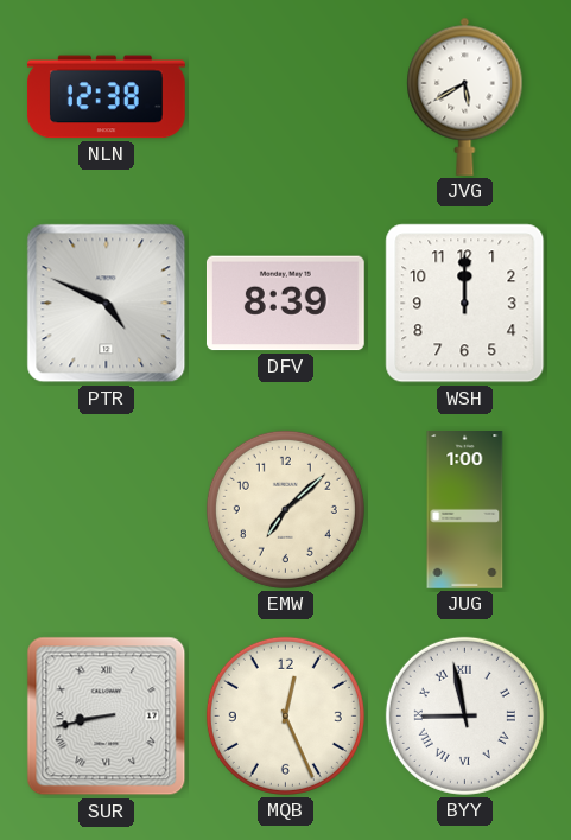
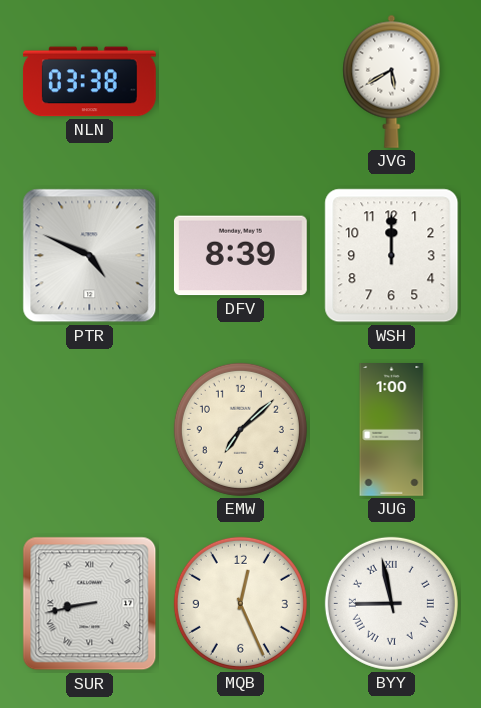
NLN: 12:38 -> 03:38
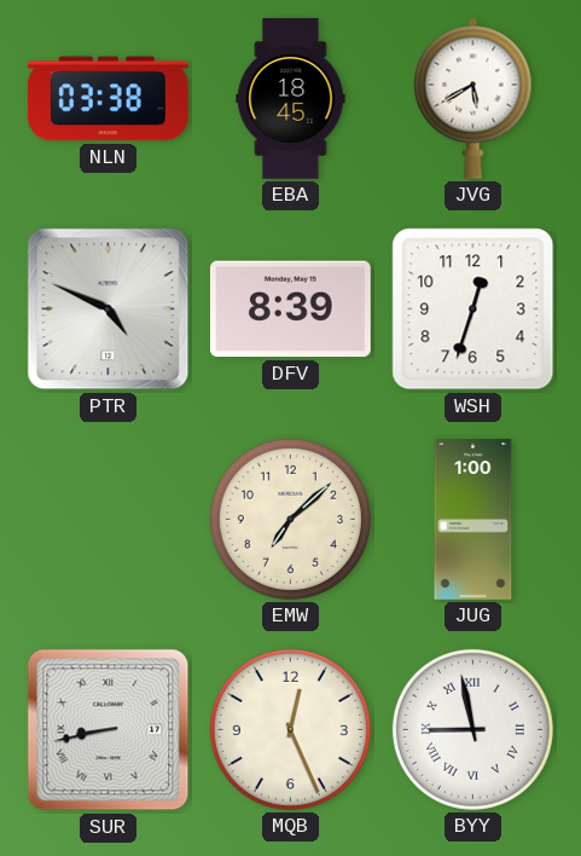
EBA: none -> 18:45
WSH: 12:00 -> 12:33
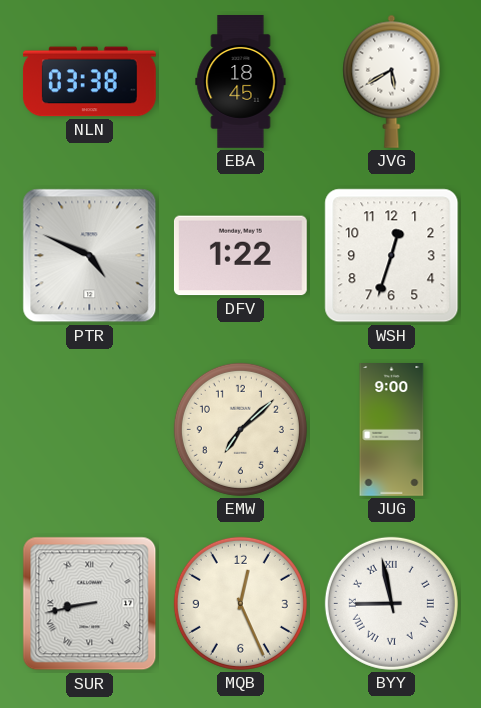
DFV: 8:39 -> 1:22
JUG: 1:00 -> 9:00
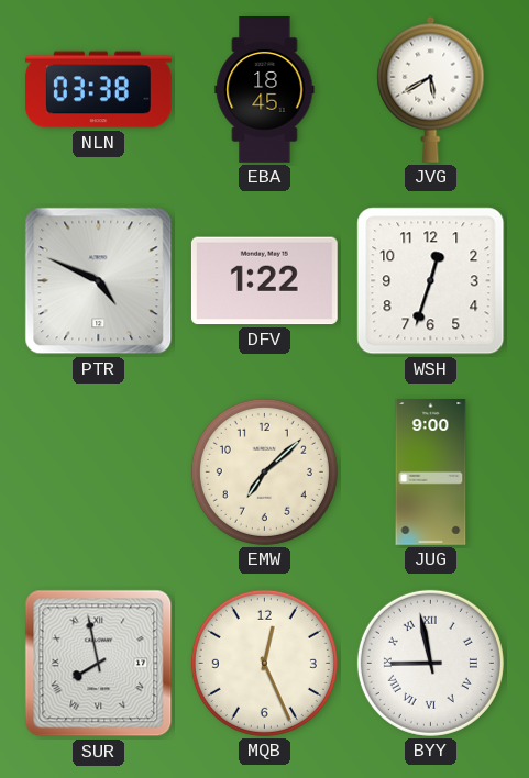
SUR: 8:43 -> 7:58
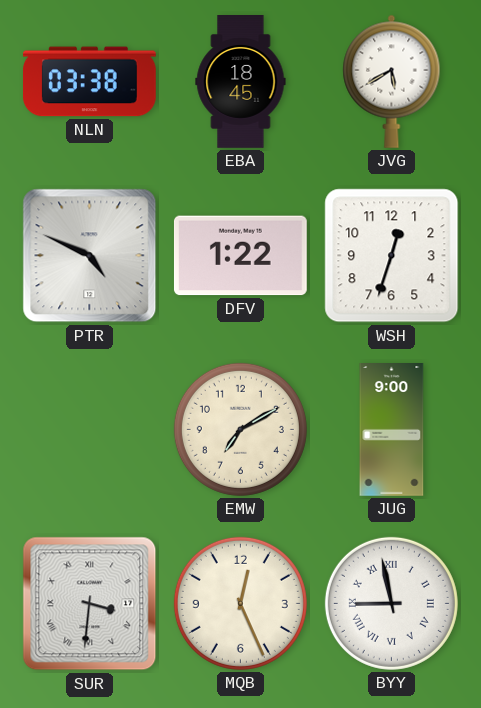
EMW: 7:08 -> 7:10
SUR: 7:58 -> 3:31
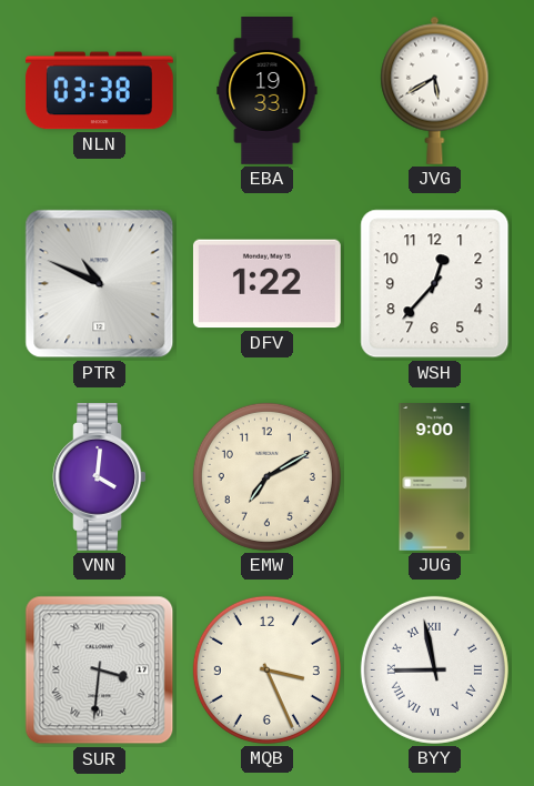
EBA: 18:45 -> 19:33
PTR: 4:49 -> 10:49
WSH: 12:33 -> 12:37
VNN: none -> 4:01
MQB: 12:26 -> 3:26
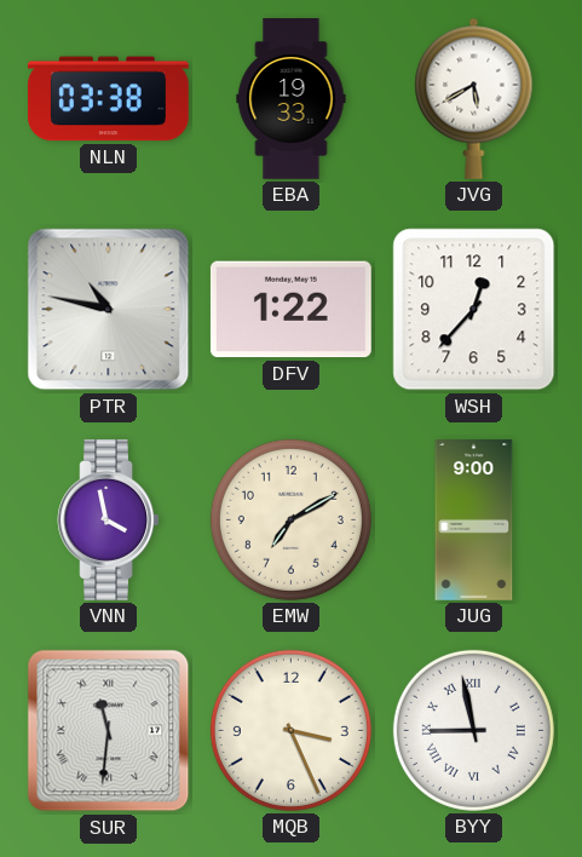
PTR: 10:49 -> 10:47
VNN: 4:01 -> 3:58
SUR: 3:31 -> 11:31
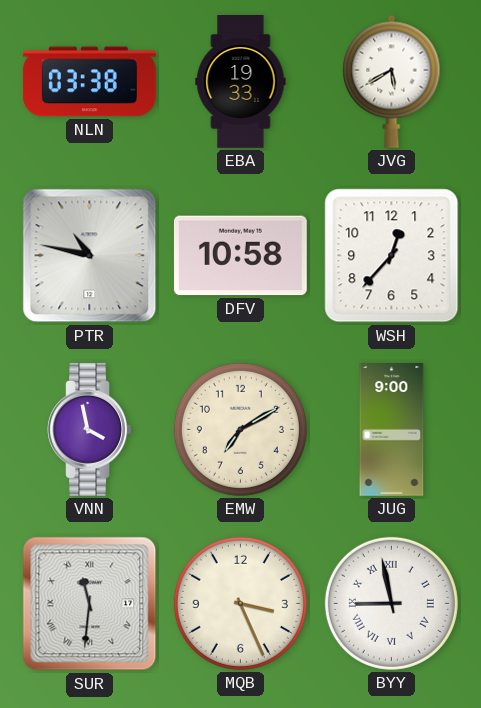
DFV: 1:22 -> 10:58
